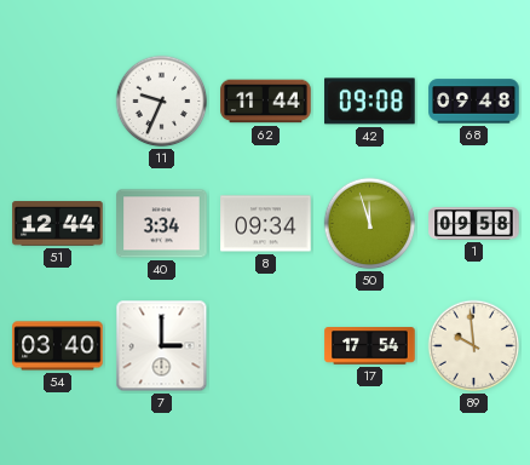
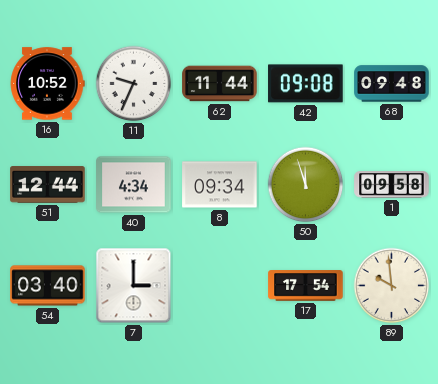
16: none -> 10:52
40: 3:34 -> 4:34
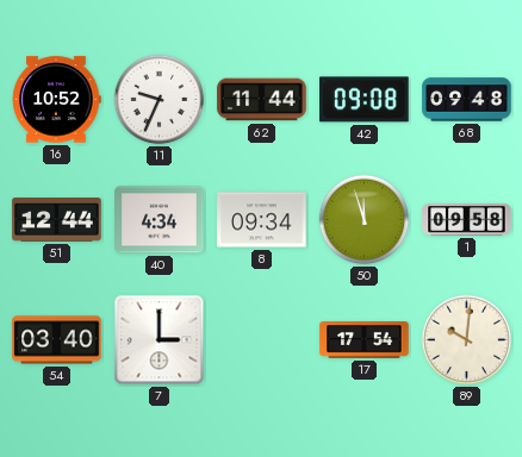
89: 9:59 -> 10:01
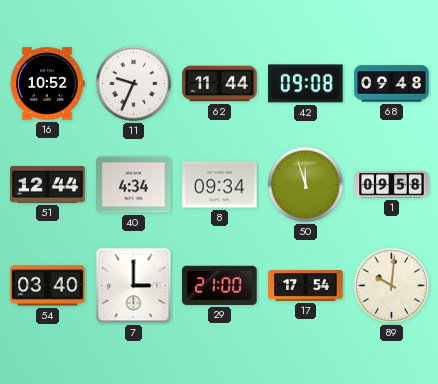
29: none -> 21:00
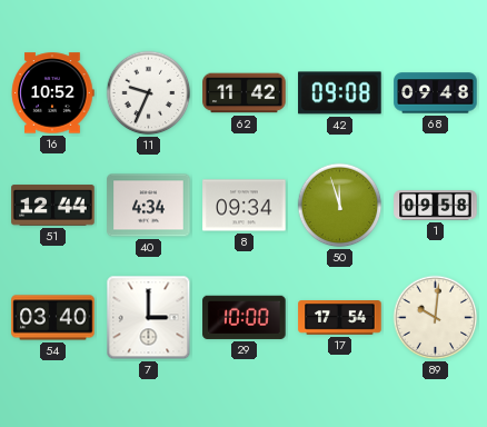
62: 11:44 -> 11:42
29: 21:00 -> 10:00
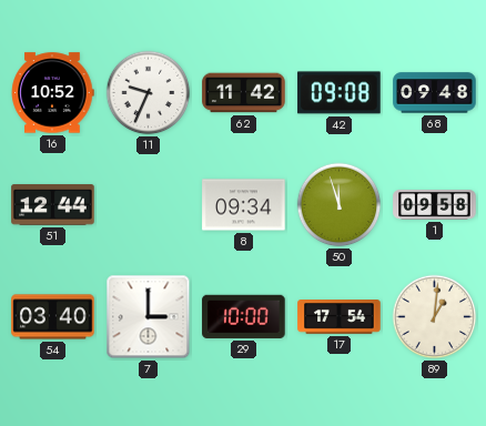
40: 4:34 -> none
89: 10:01 -> 1:01
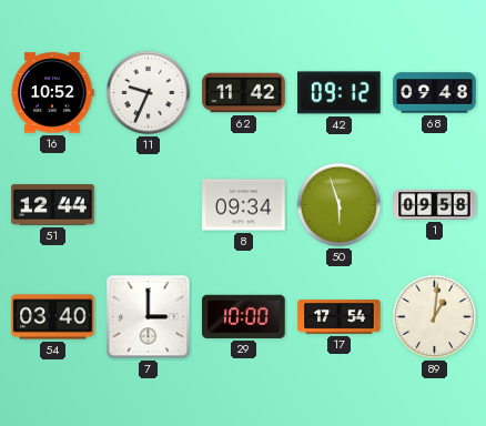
42: 09:08 -> 09:12
50: 11:57 -> 5:57
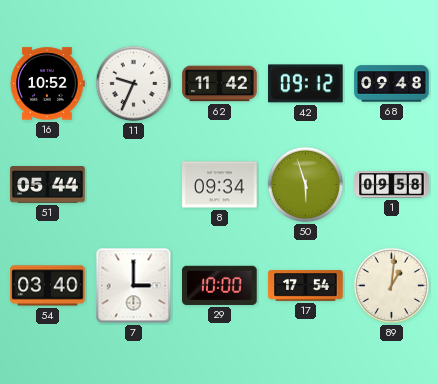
51: 12:44 -> 05:44
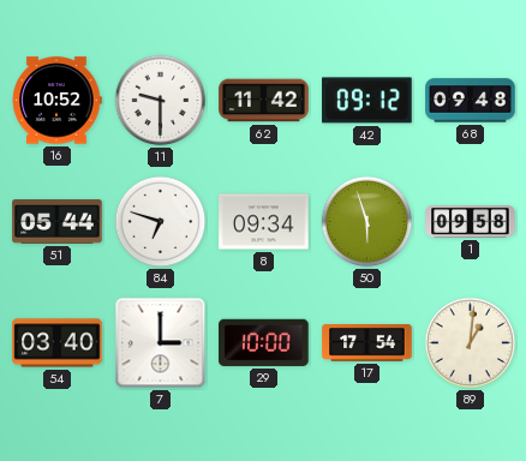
11: 9:34 -> 9:30
84: none -> 6:48
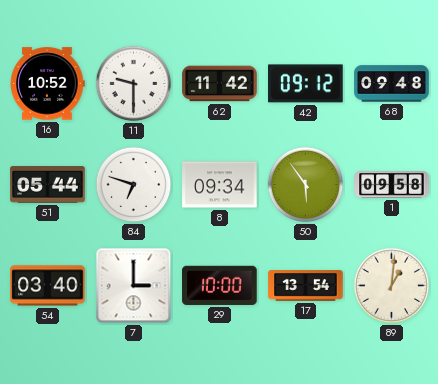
50: 5:57 -> 5:54
17: 17:54 -> 13:54
